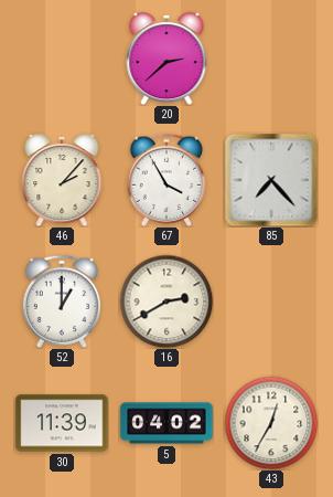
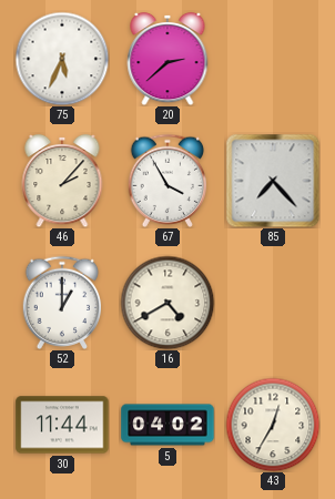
75: none -> 5:34
16: 2:40 -> 4:40
30: 11:39 -> 11:44
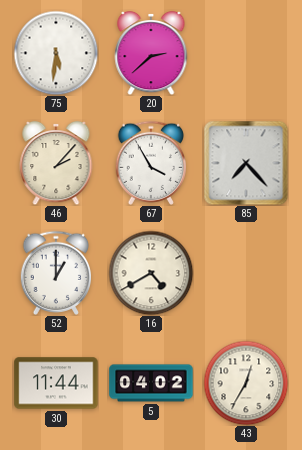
75: 5:34 -> 5:31
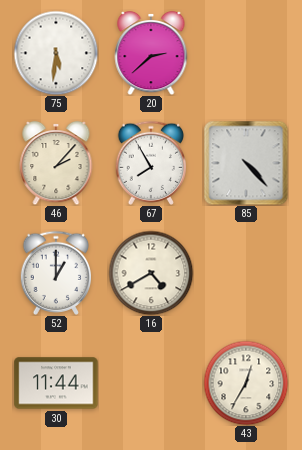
67: 3:55 -> 7:55
85: 7:23 -> 4:23
5: 04:02 -> none
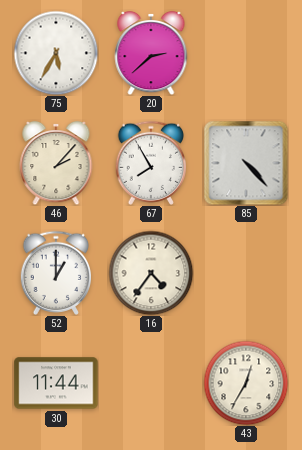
75: 5:31 -> 5:35
16: 4:40 -> 4:36
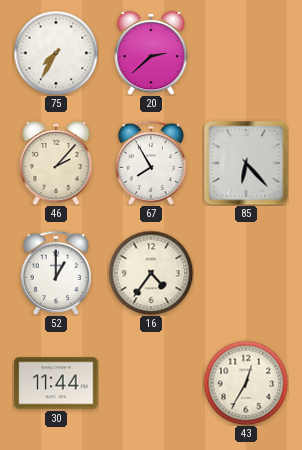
75: 5:35 -> 7:35
85: 4:23 -> 6:23
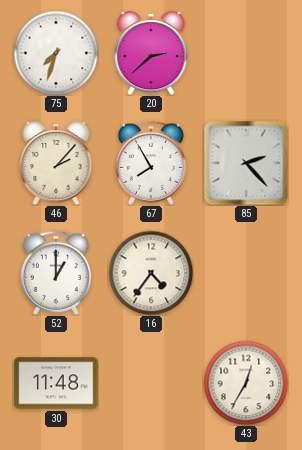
75: 7:35 -> 7:33
85: 6:23 -> 2:23
30: 11:44 -> 11:48
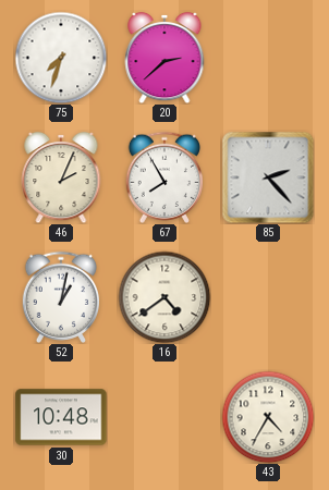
46: 2:07 -> 2:04
52: 1:00 -> 1:02
16: 4:36 -> 4:39
30: 11:48 -> 10:48
43: 12:35 -> 4:35
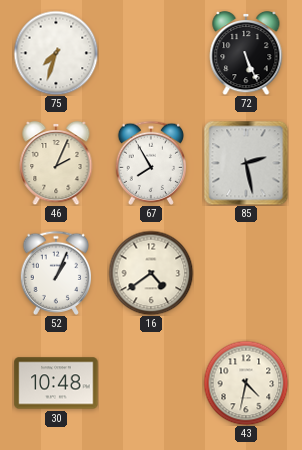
20: 2:38 -> none
72: none -> 5:26
85: 2:23 -> 2:28
52: 1:02 -> 1:04
43: 4:35 -> 4:32
